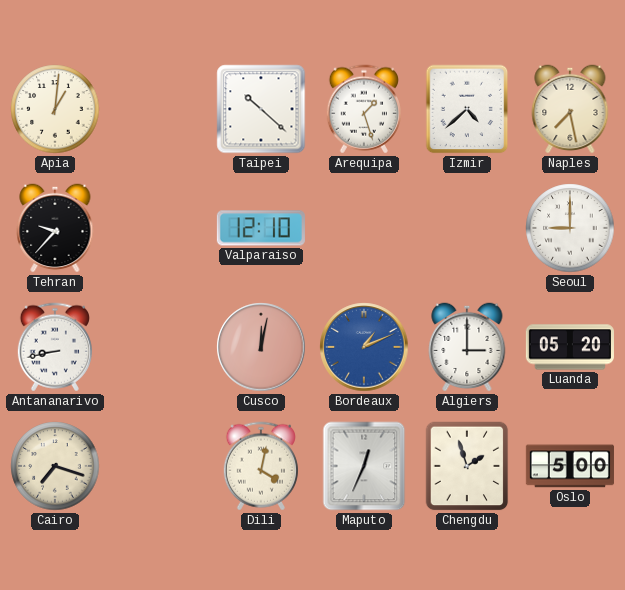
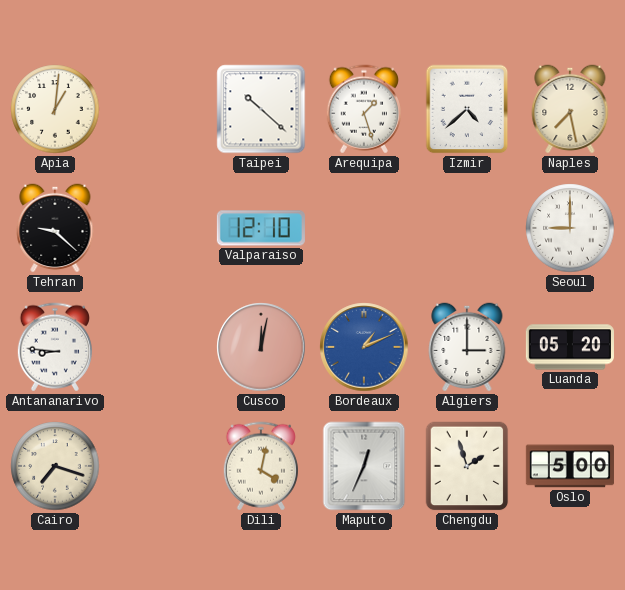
Tehran: 9:37 -> 9:22
Antananarivo: 8:43 -> 8:46
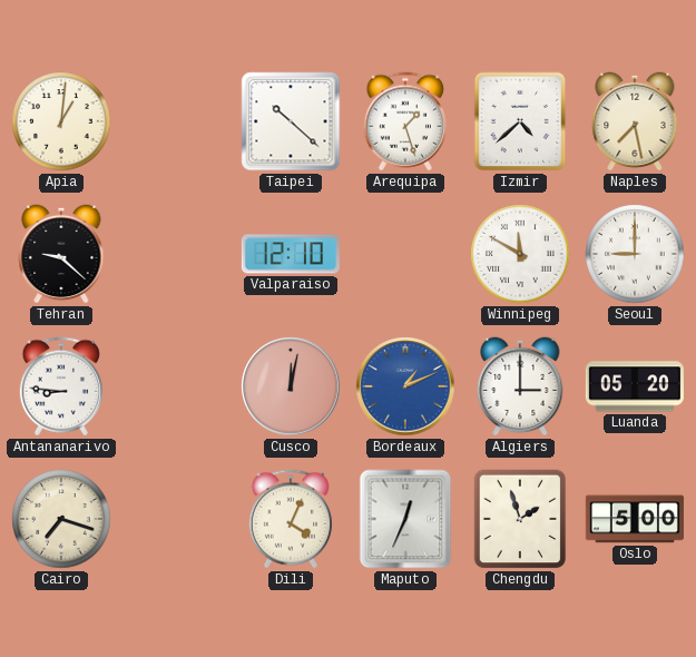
Winnipeg: none -> 11:50
Dili: 4:02 -> 4:04
